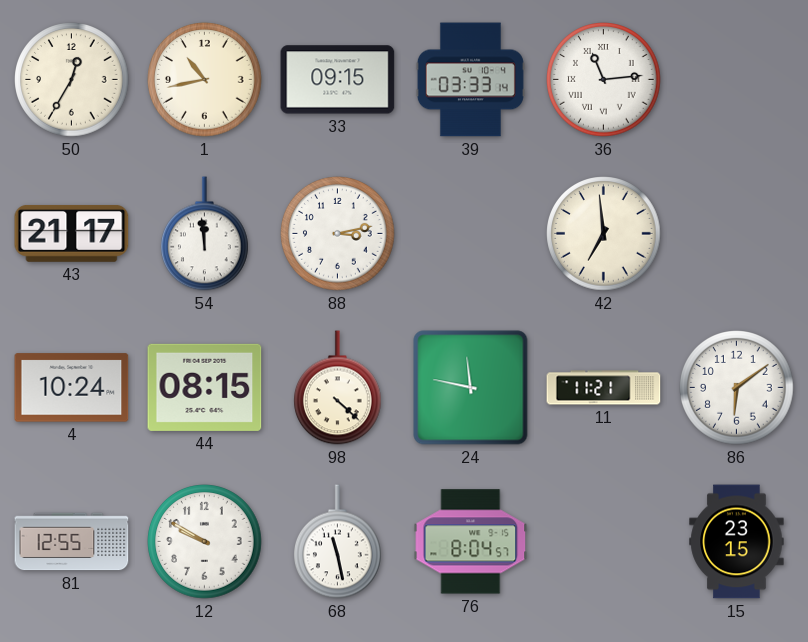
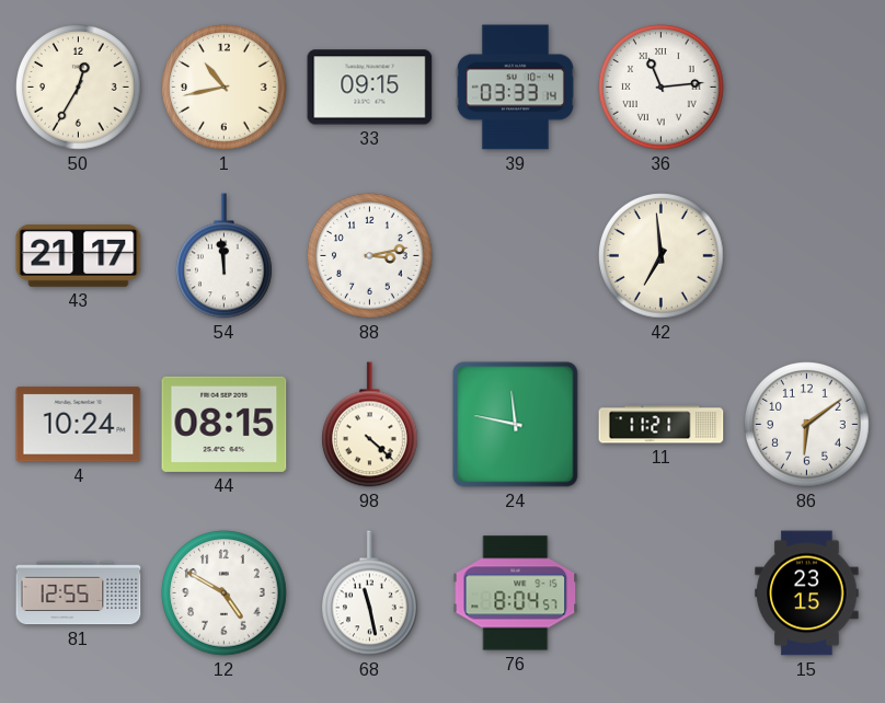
12: 9:50 -> 4:50
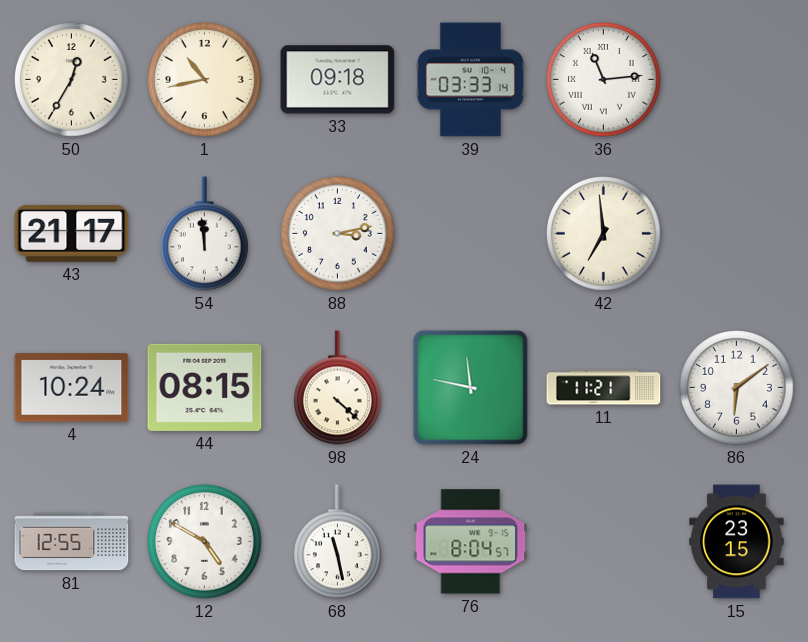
33: 09:15 -> 09:18
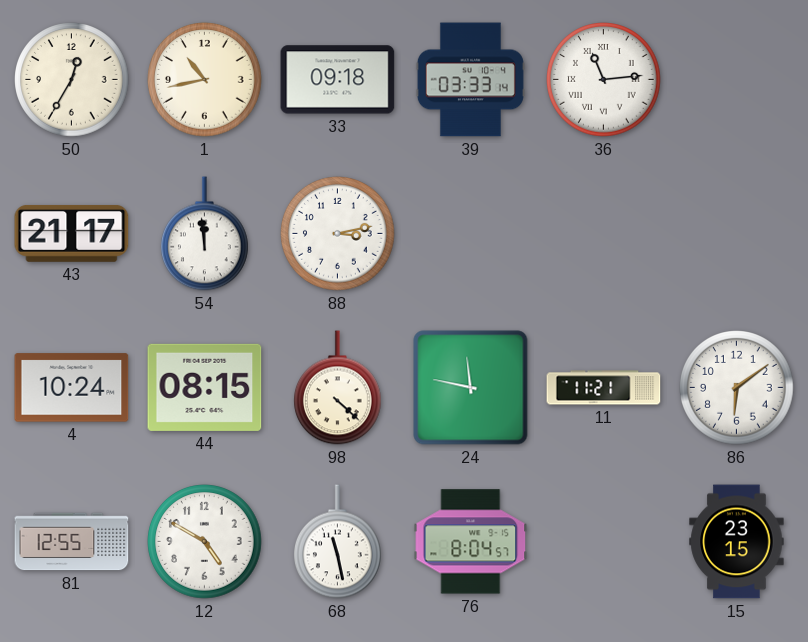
42: 6:59 -> none
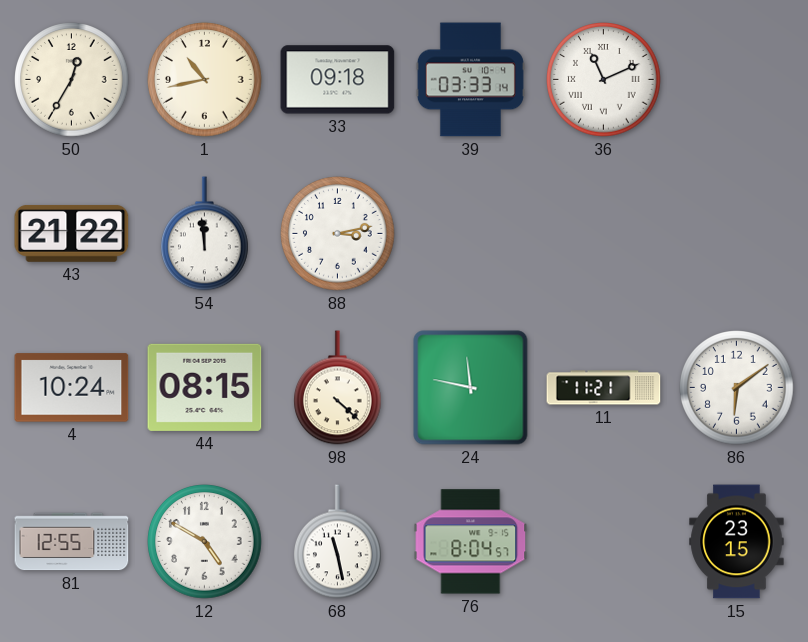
36: 11:14 -> 11:11
43: 21:17 -> 21:22
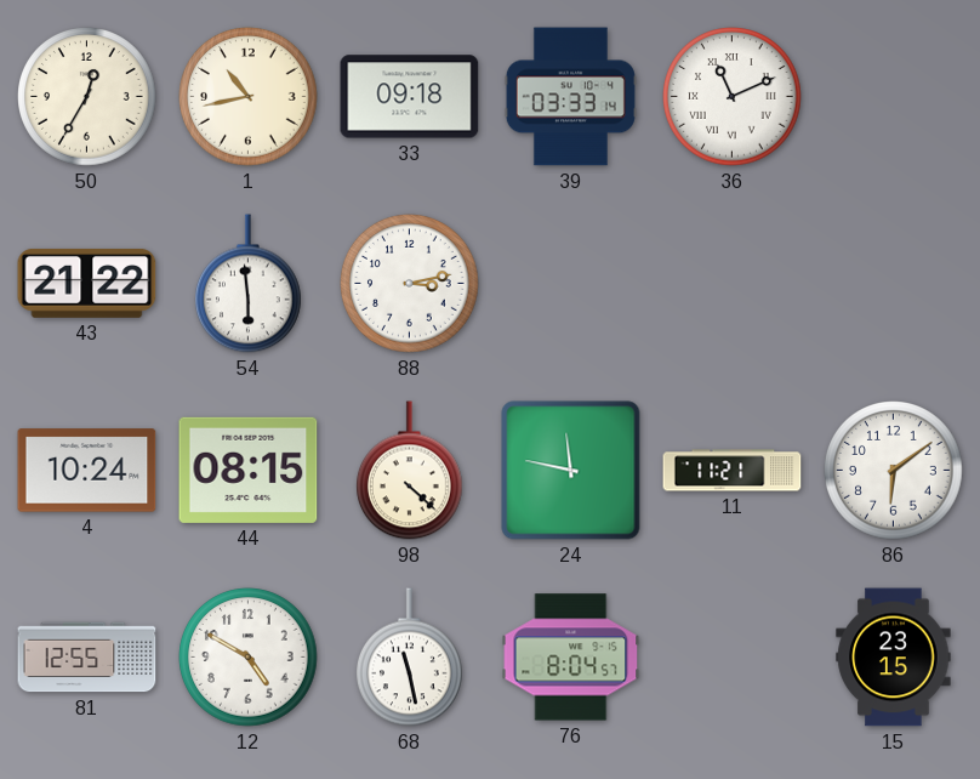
54: 11:59 -> 5:59
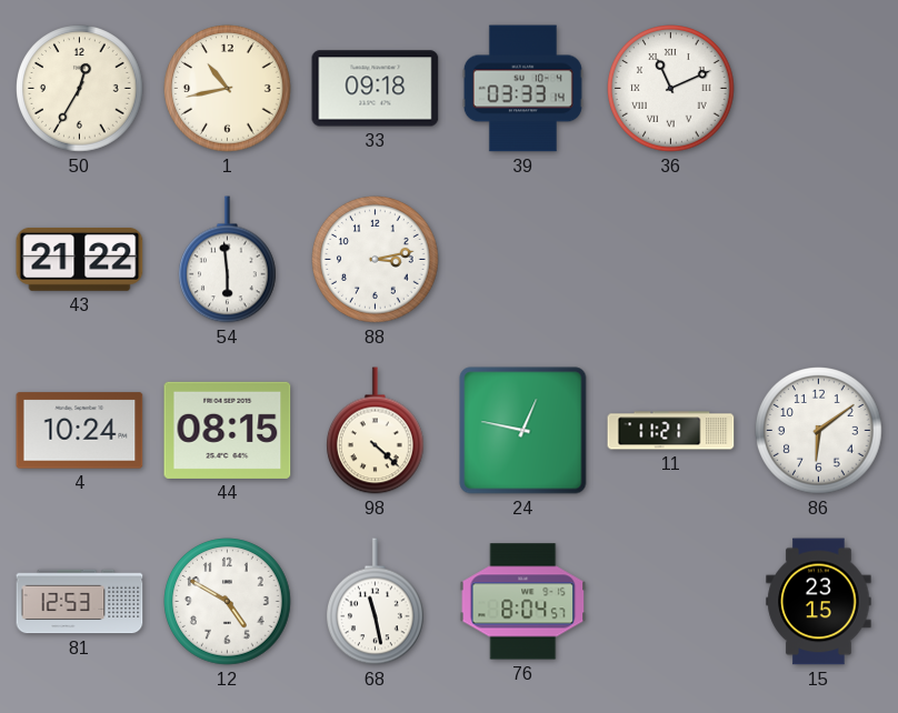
24: 11:47 -> 12:47
81: 12:55 -> 12:53
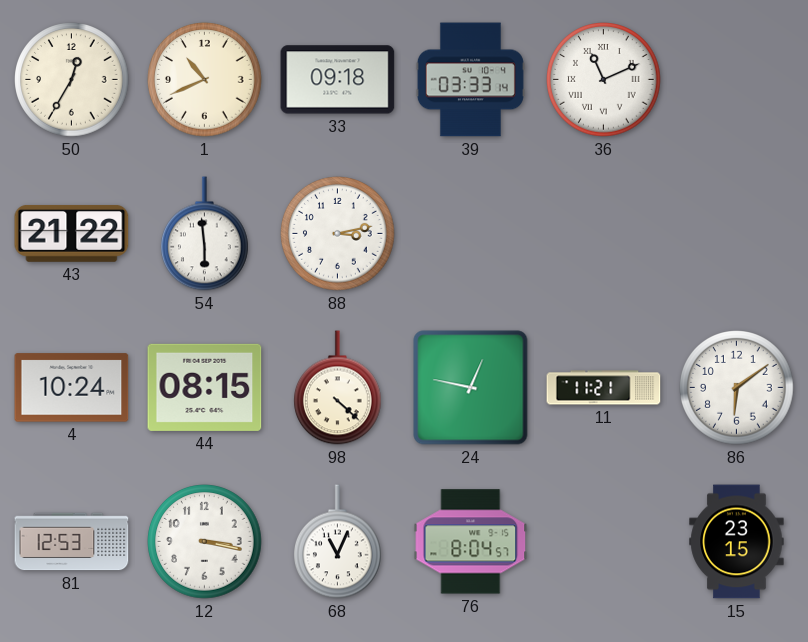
1: 10:43 -> 10:41
12: 4:50 -> 3:17
68: 11:28 -> 11:04
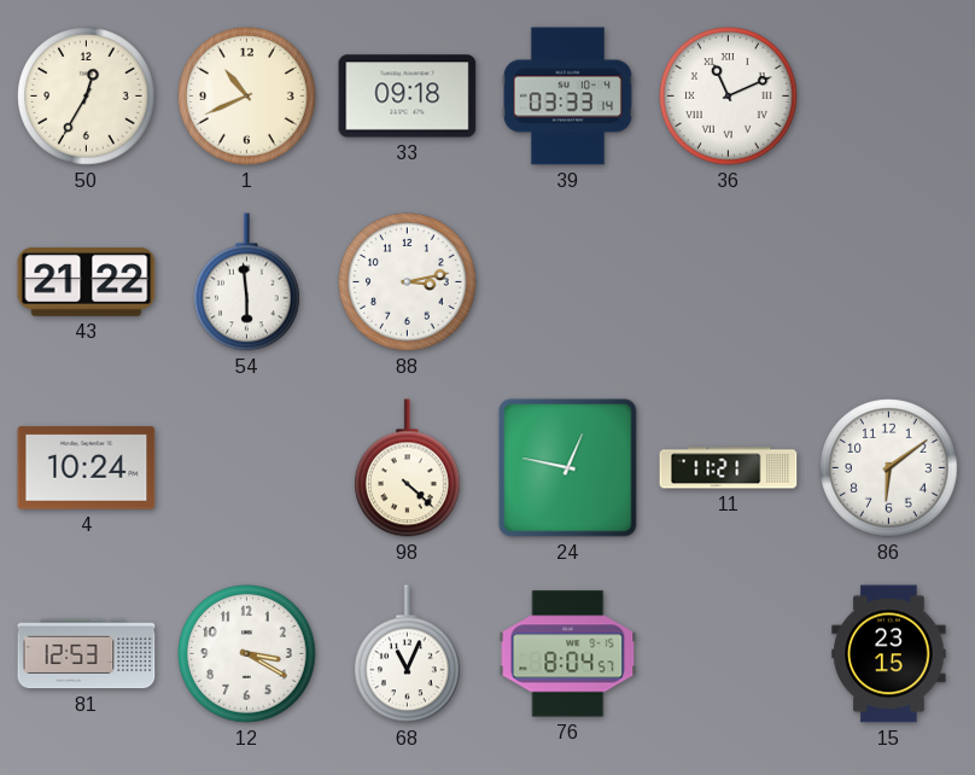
44: 08:15 -> none
12: 3:17 -> 3:20
